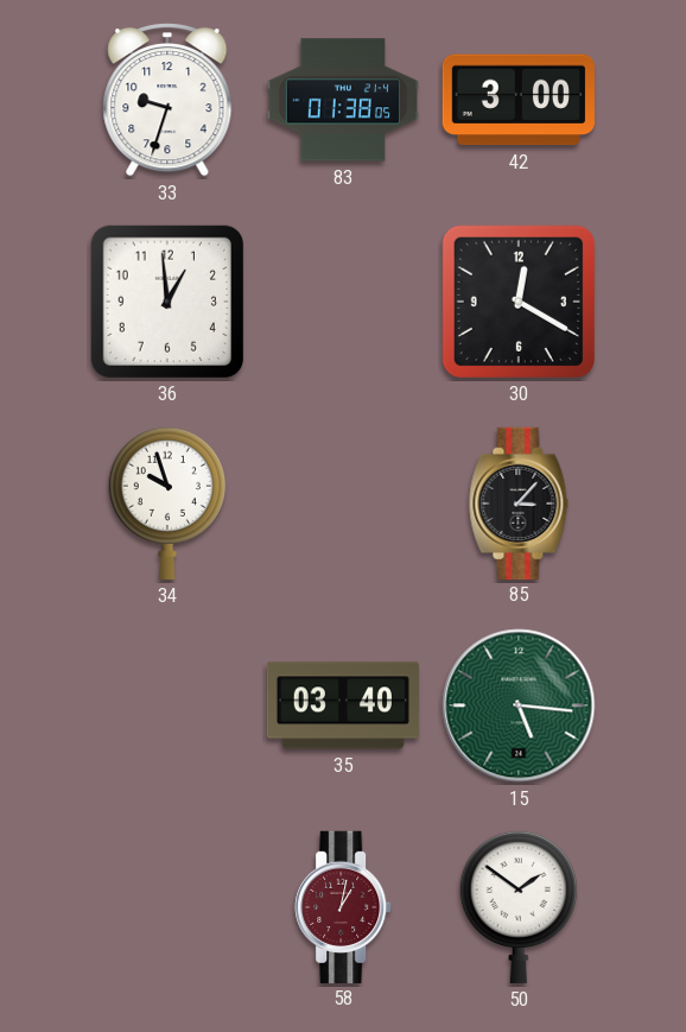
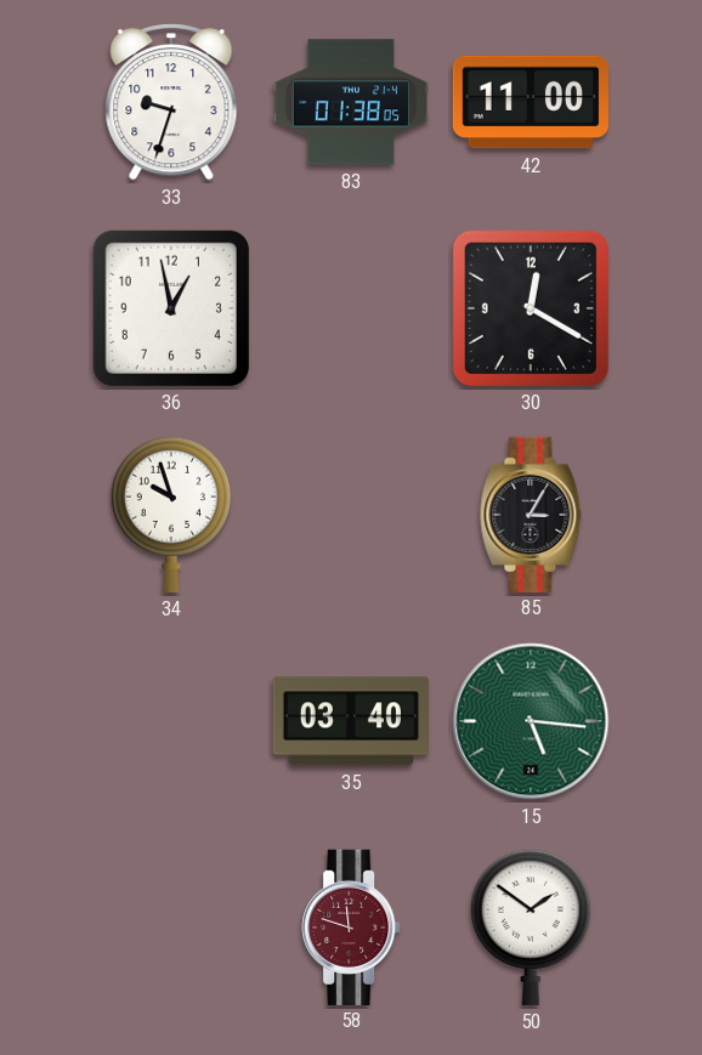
42: 3:00 -> 11:00
36: 12:59 -> 12:58
85: 3:07 -> 3:05
58: 1:02 -> 11:48
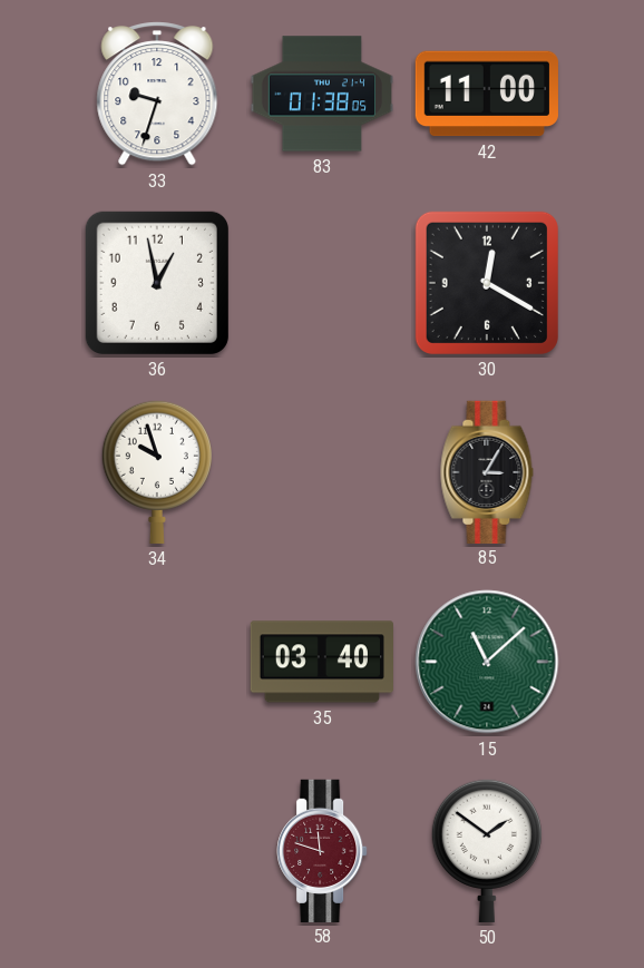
15: 5:16 -> 11:08
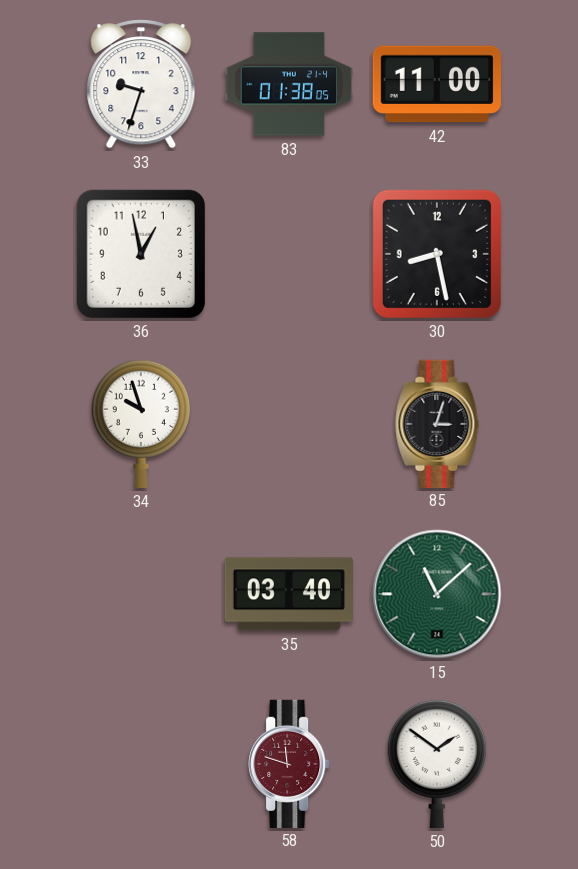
30: 12:20 -> 8:28
85: 3:05 -> 3:03
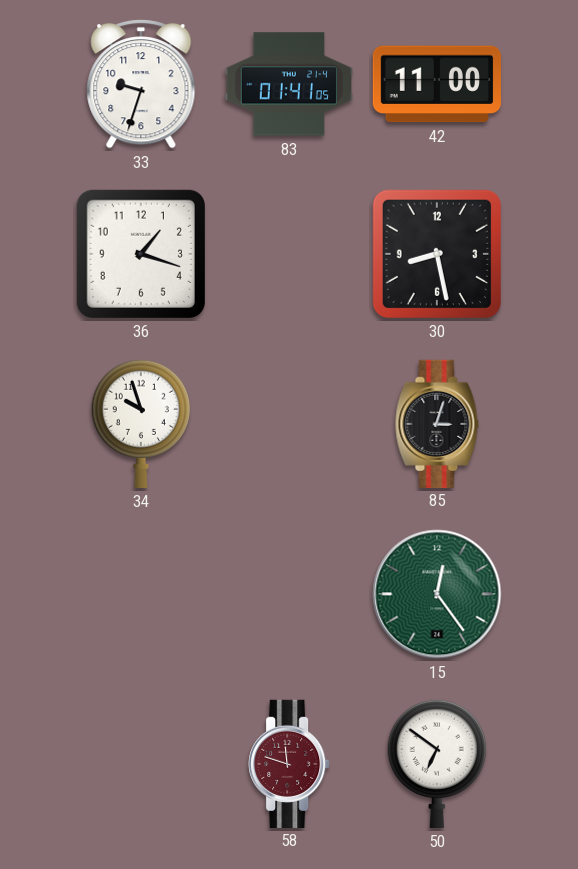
83: 01:38 -> 01:41
36: 12:58 -> 1:18
35: 03:40 -> none
15: 11:08 -> 12:24
50: 1:51 -> 6:51
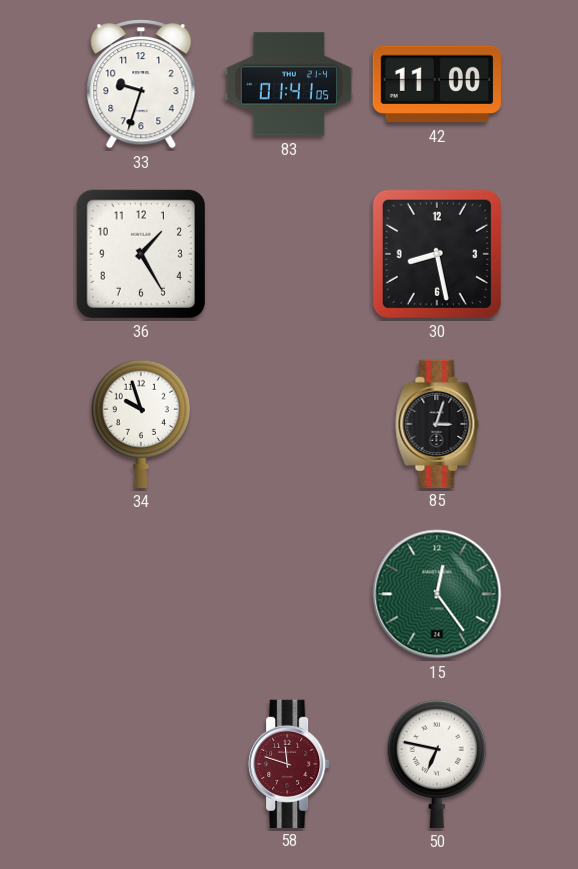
36: 1:18 -> 1:25
50: 6:51 -> 6:47
